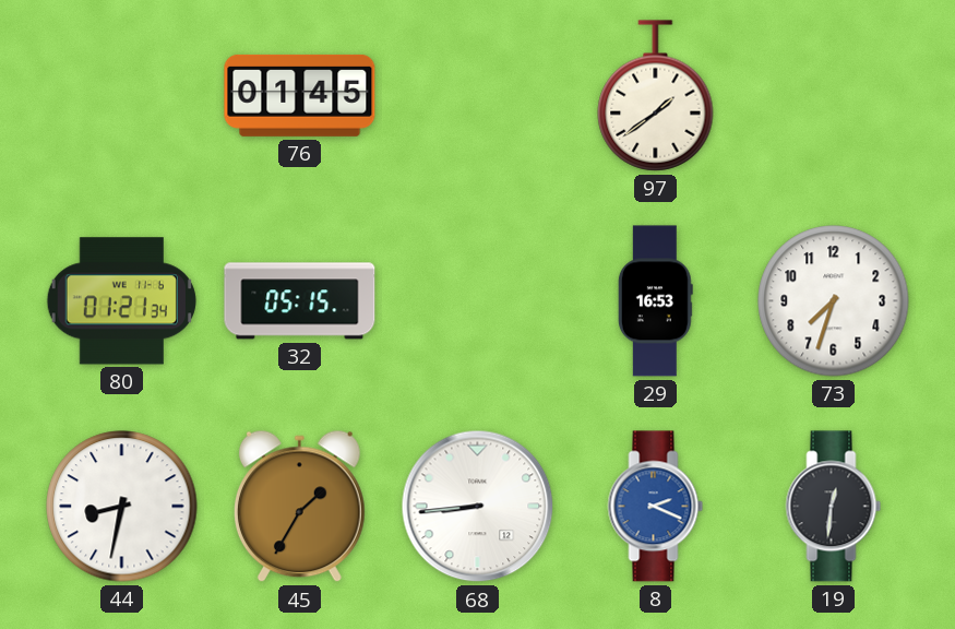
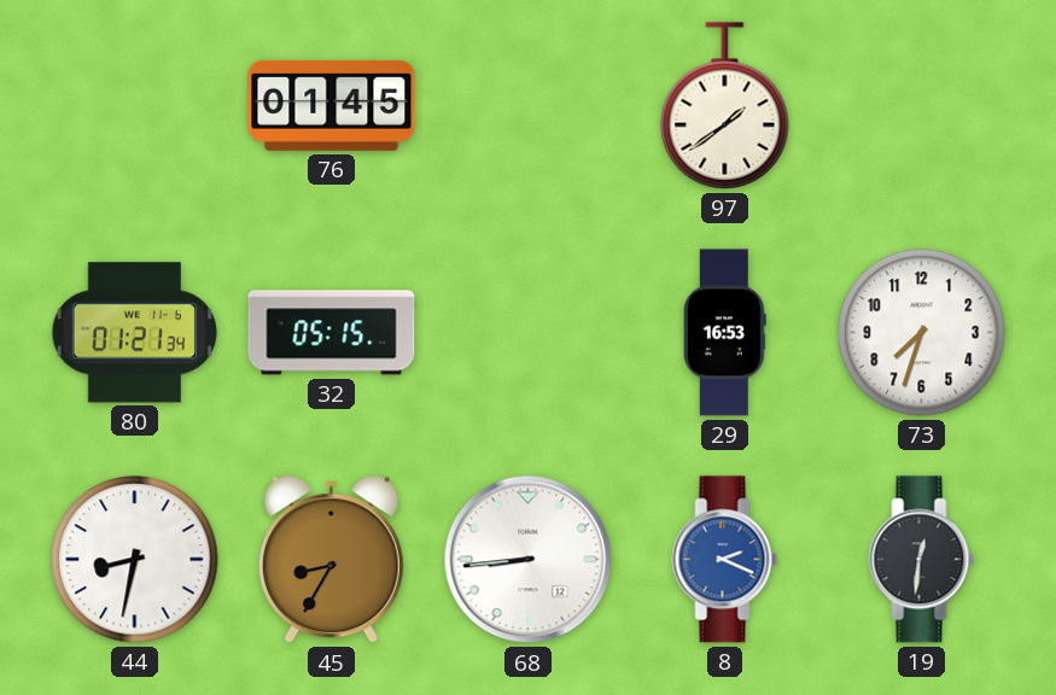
45: 1:35 -> 8:35
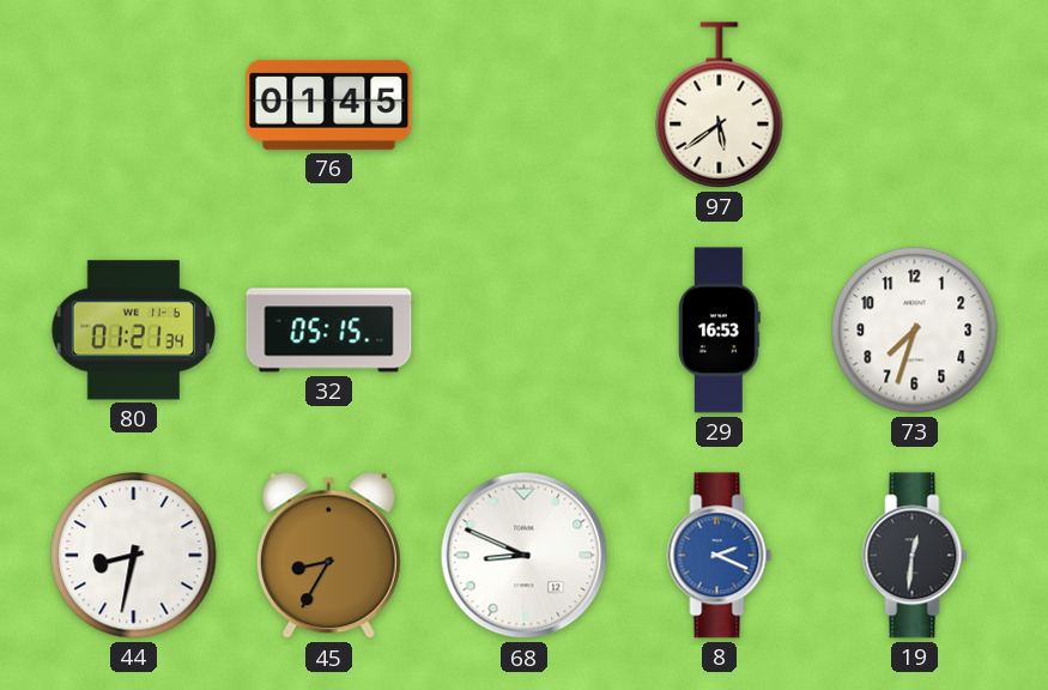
97: 1:39 -> 5:39
68: 8:44 -> 8:49
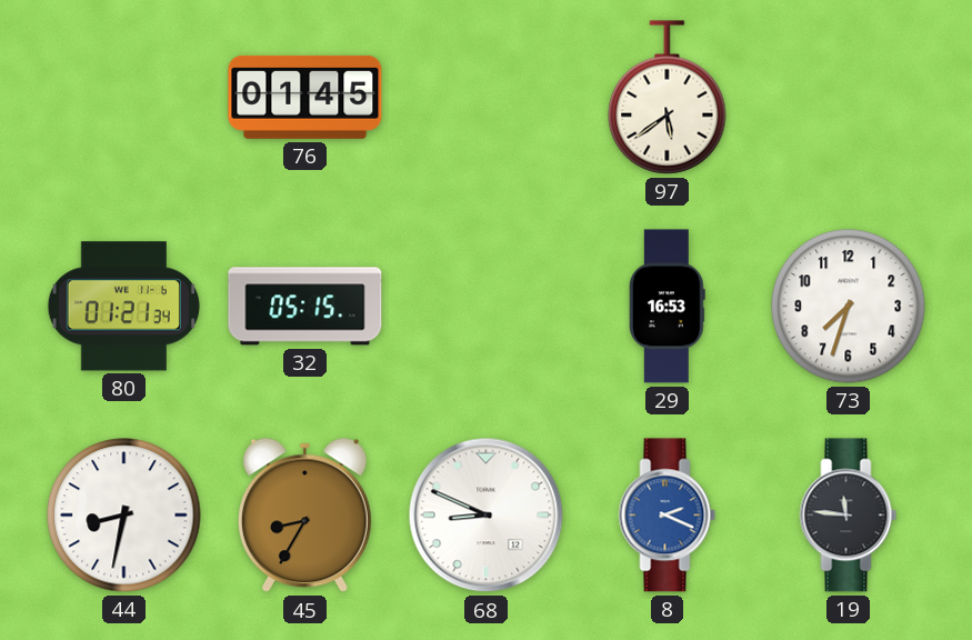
19: 12:31 -> 11:46
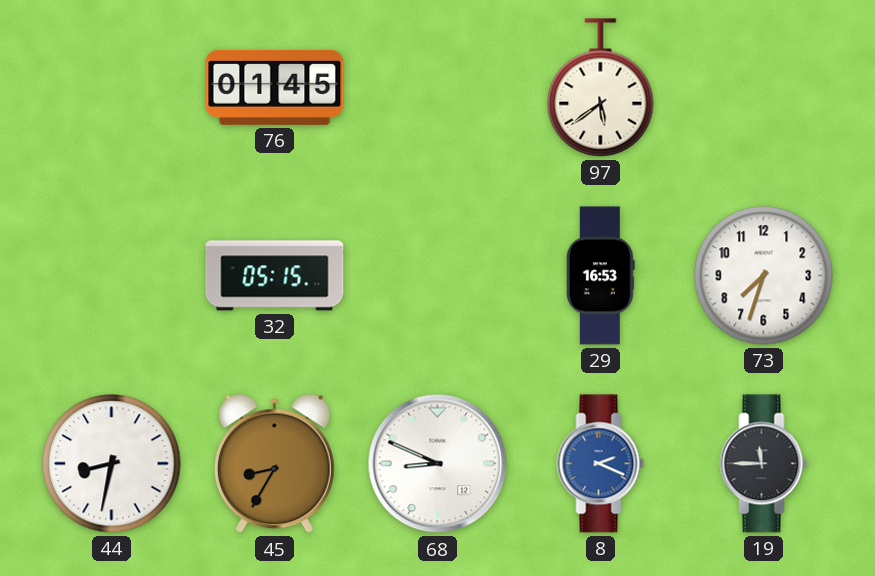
80: 01:21 -> none
19: 11:46 -> 11:45
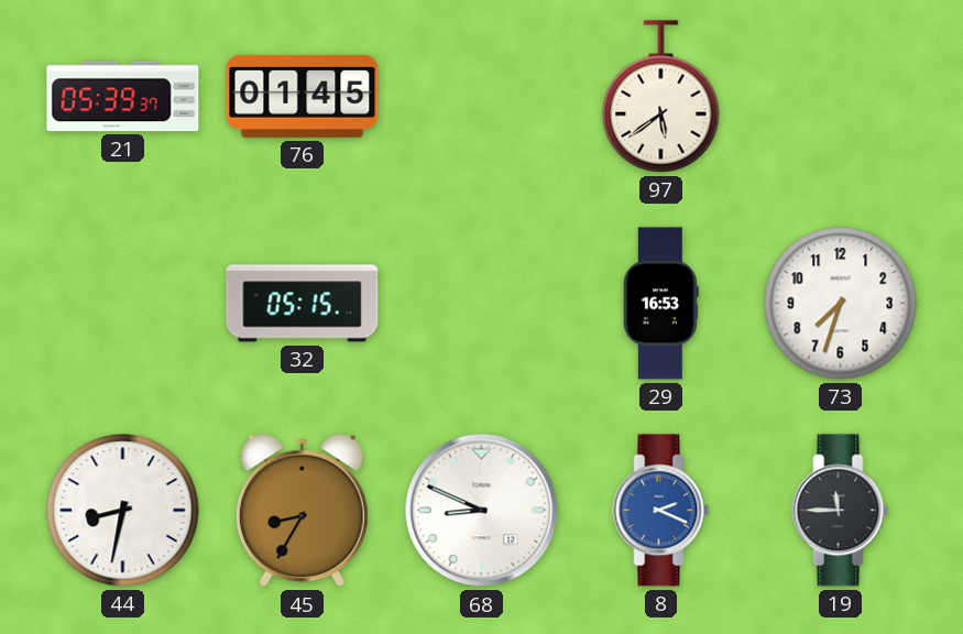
21: none -> 05:39
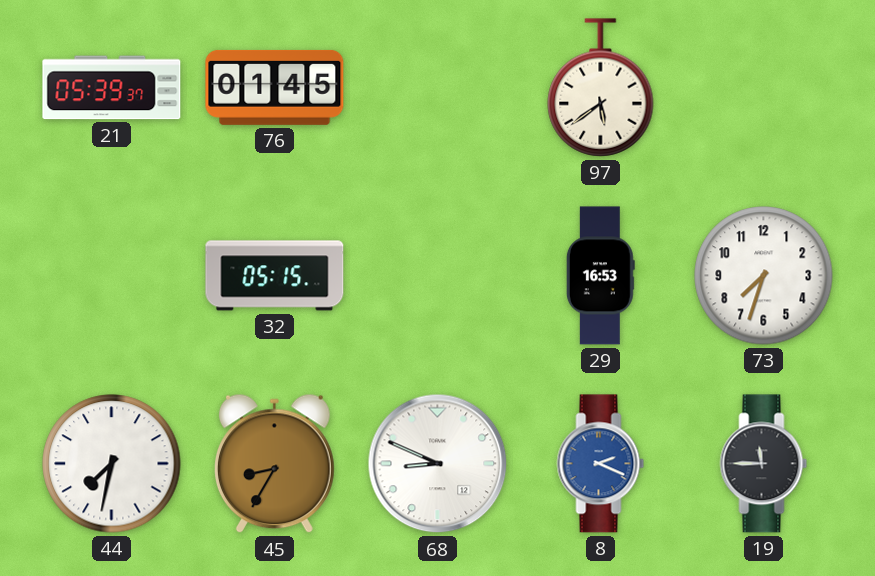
44: 8:32 -> 7:32
